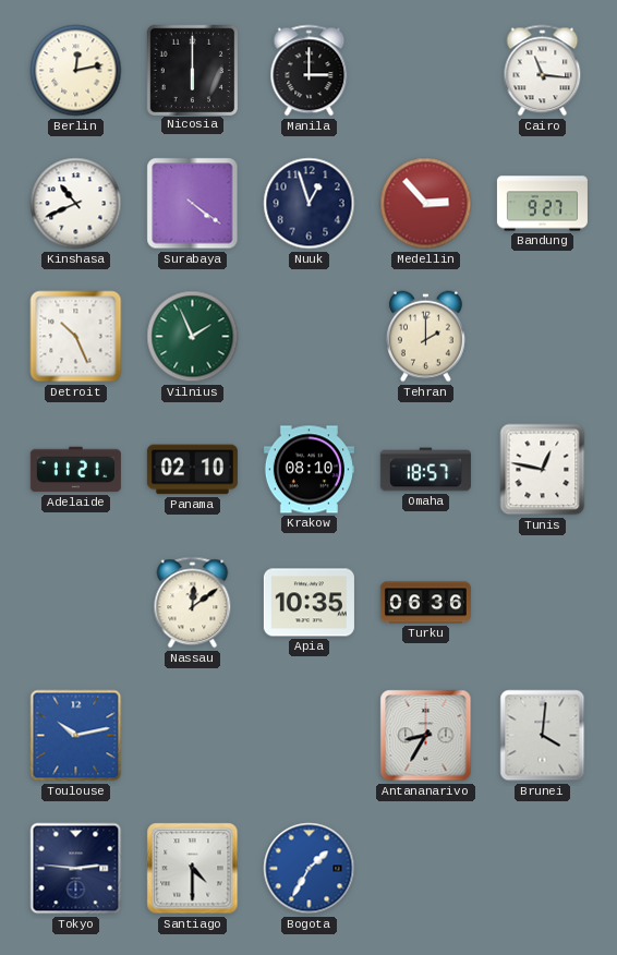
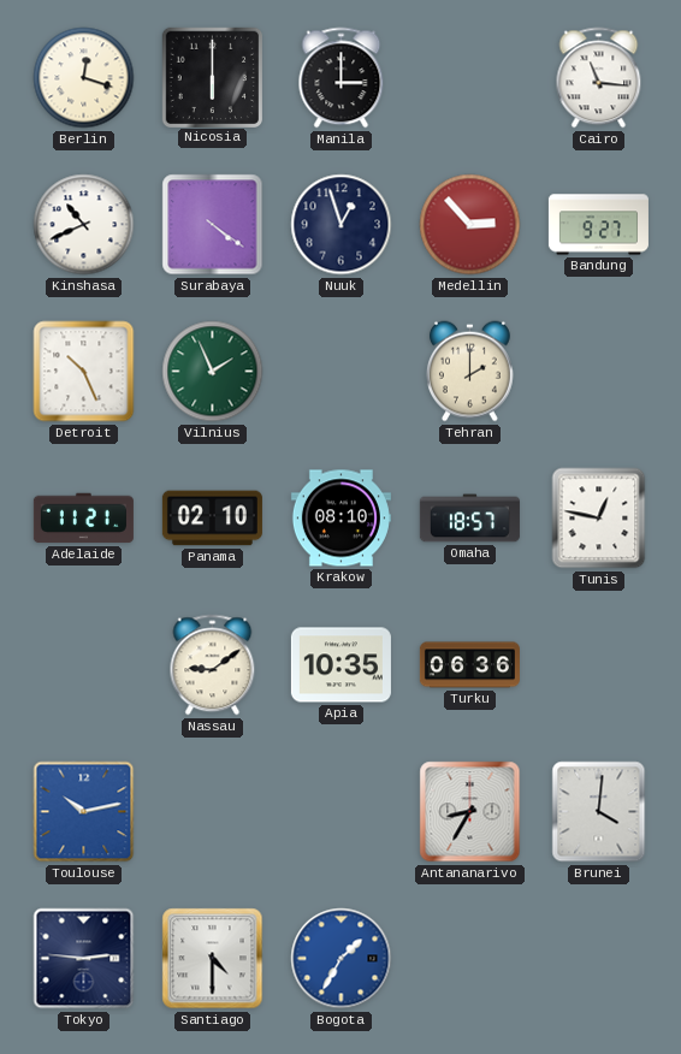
Berlin: 12:13 -> 12:18
Nassau: 12:09 -> 9:09
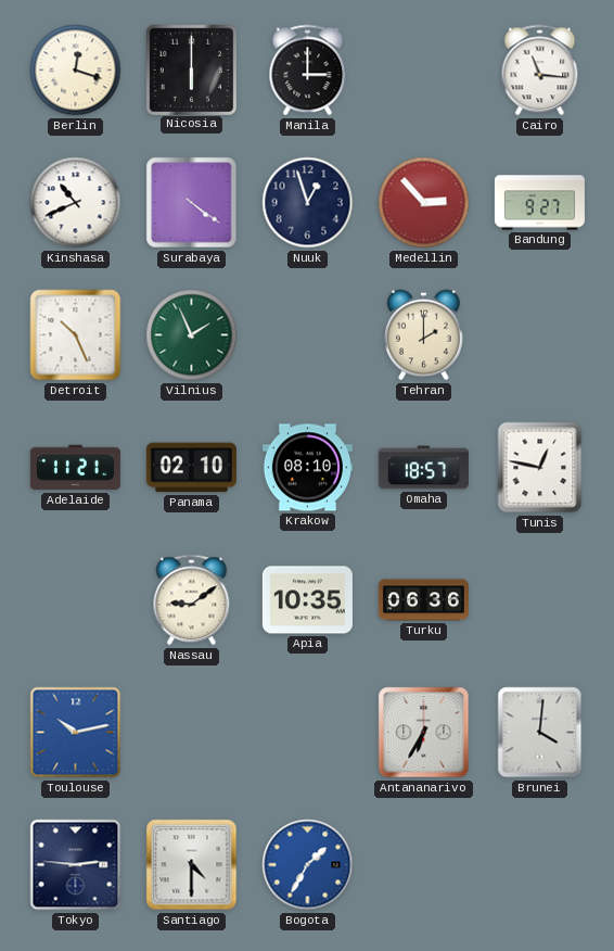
Antananarivo: 8:35 -> 6:35
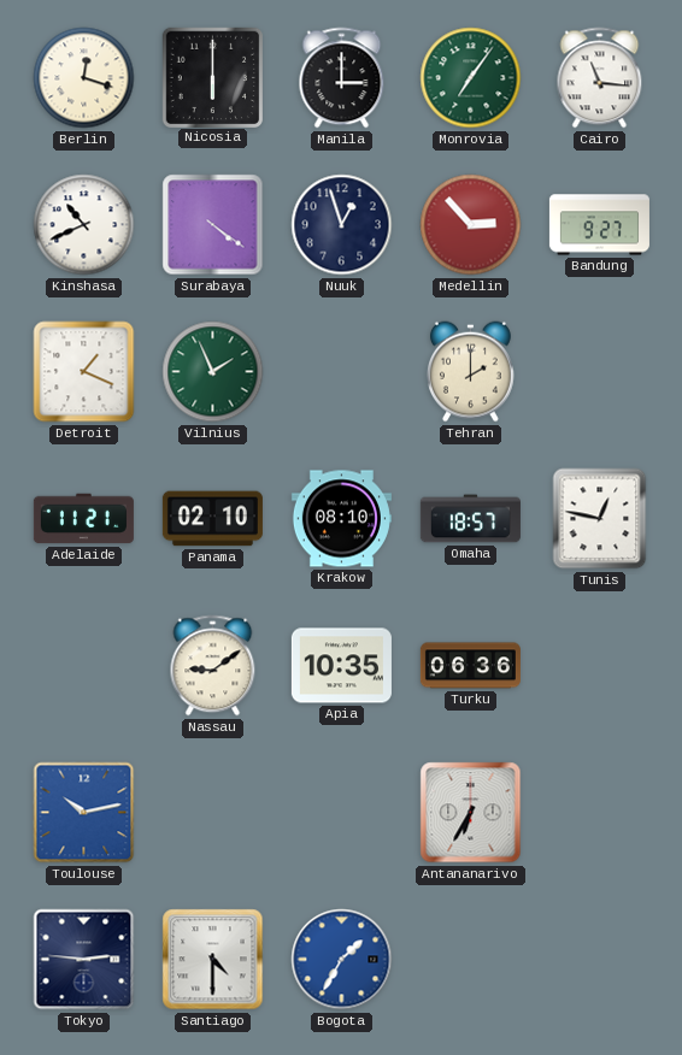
Monrovia: none -> 7:06
Detroit: 10:26 -> 1:19
Brunei: 4:01 -> none
